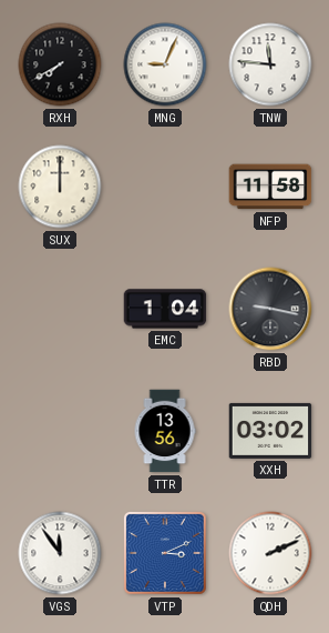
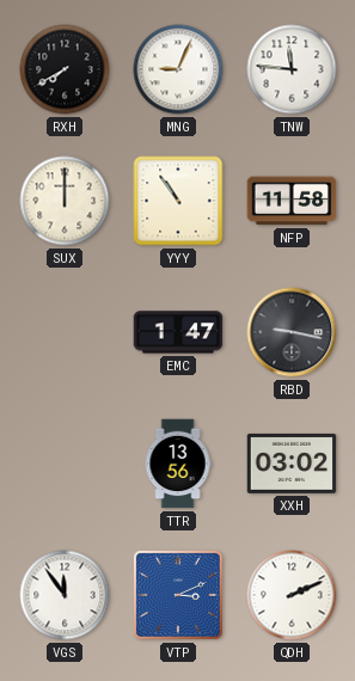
YYY: none -> 10:54
EMC: 1:04 -> 1:47
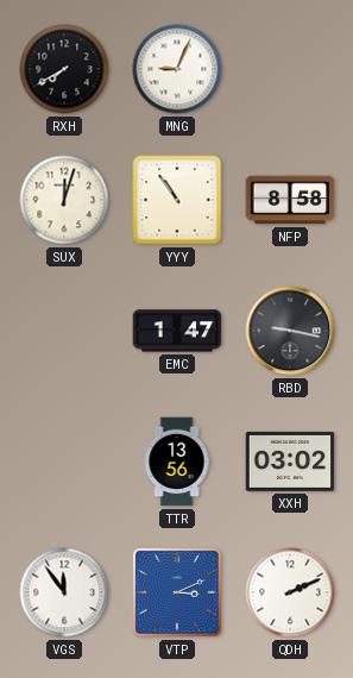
TNW: 11:46 -> none
SUX: 12:00 -> 12:03
NFP: 11:58 -> 8:58
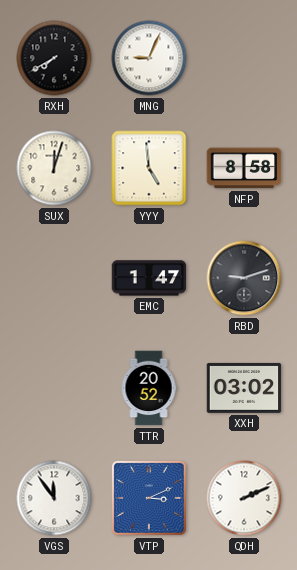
YYY: 10:54 -> 4:59
RBD: 9:17 -> 9:12
TTR: 13:56 -> 20:52
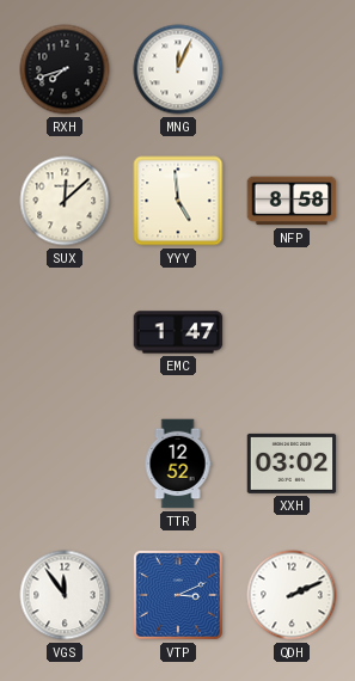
RXH: 7:40 -> 7:42
MNG: 9:04 -> 12:04
SUX: 12:03 -> 12:08
RBD: 9:12 -> none
TTR: 20:52 -> 12:52
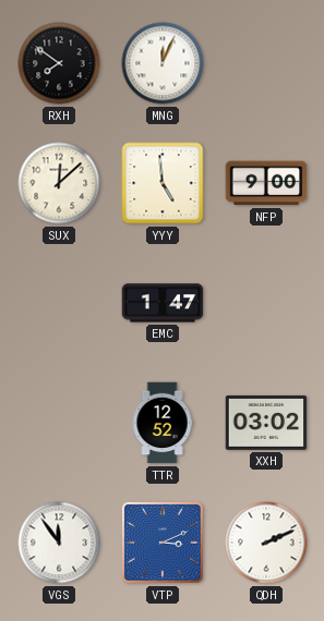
RXH: 7:42 -> 7:51
NFP: 8:58 -> 9:00
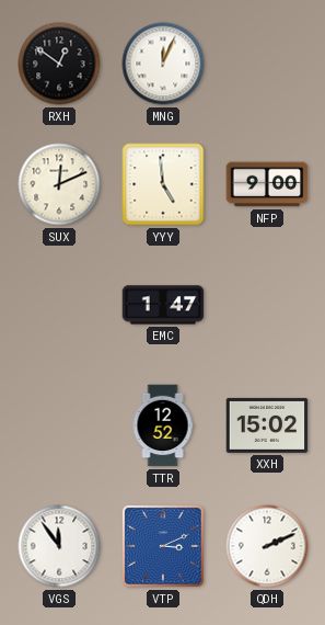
RXH: 7:51 -> 12:51
SUX: 12:08 -> 12:11
XXH: 03:02 -> 15:02
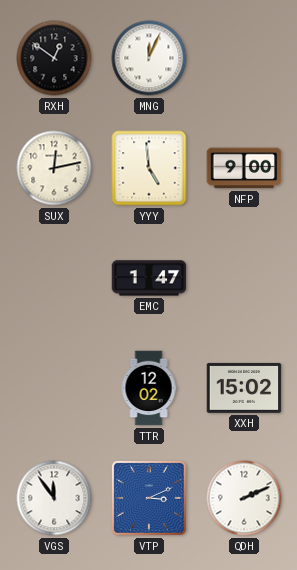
SUX: 12:11 -> 12:13
TTR: 12:52 -> 12:02
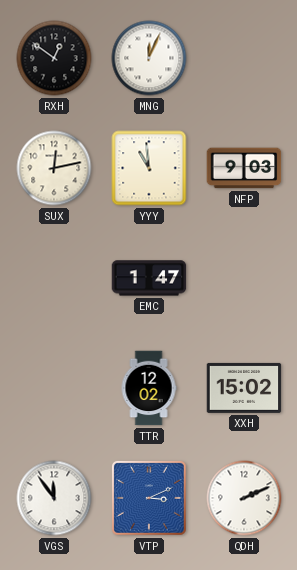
YYY: 4:59 -> 10:59
NFP: 9:00 -> 9:03
